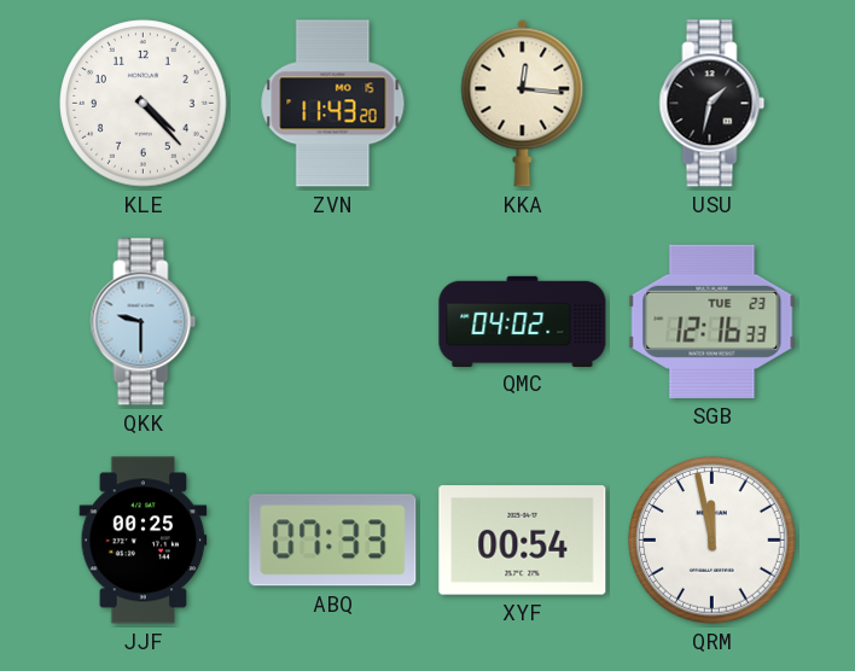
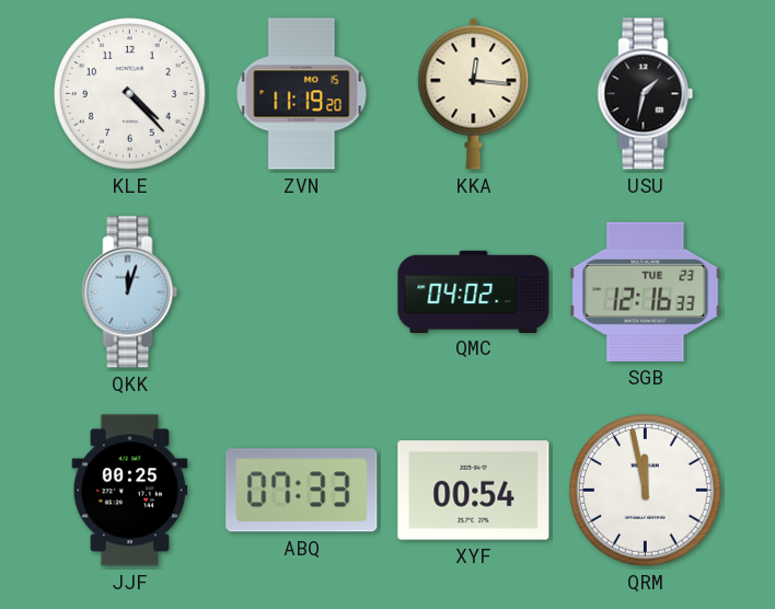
ZVN: 11:43 -> 11:19
QKK: 9:30 -> 12:03
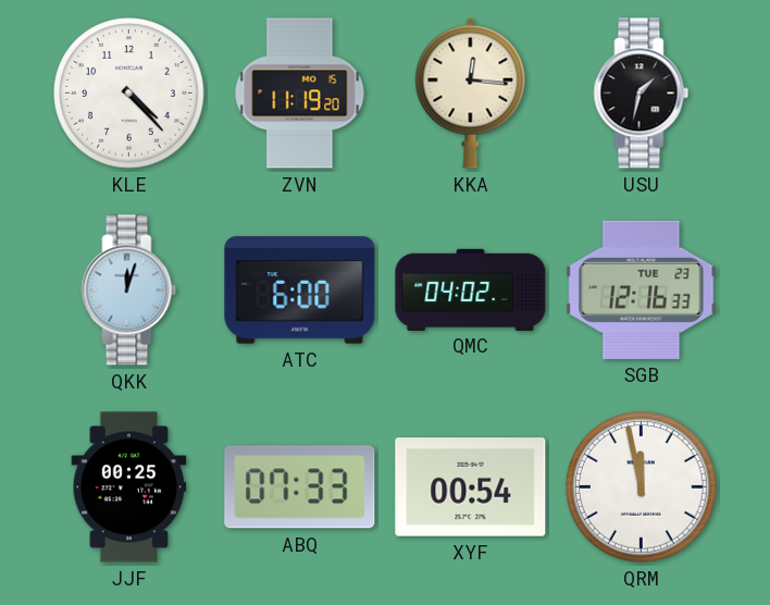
ATC: none -> 6:00
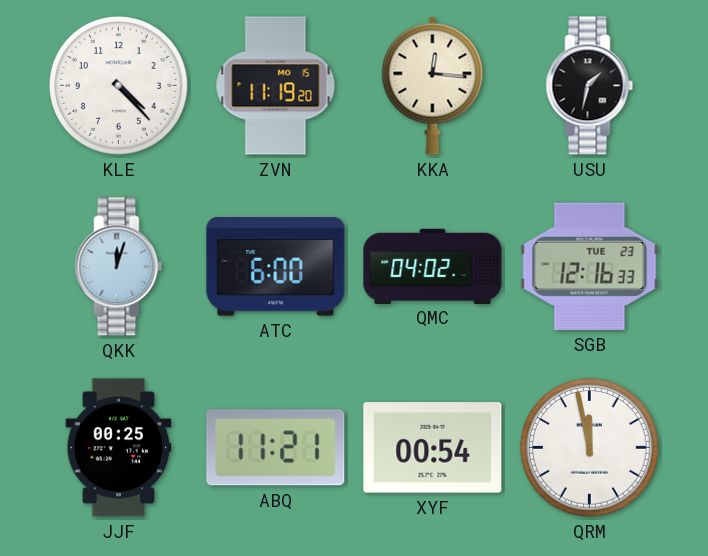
ABQ: 07:33 -> 11:21
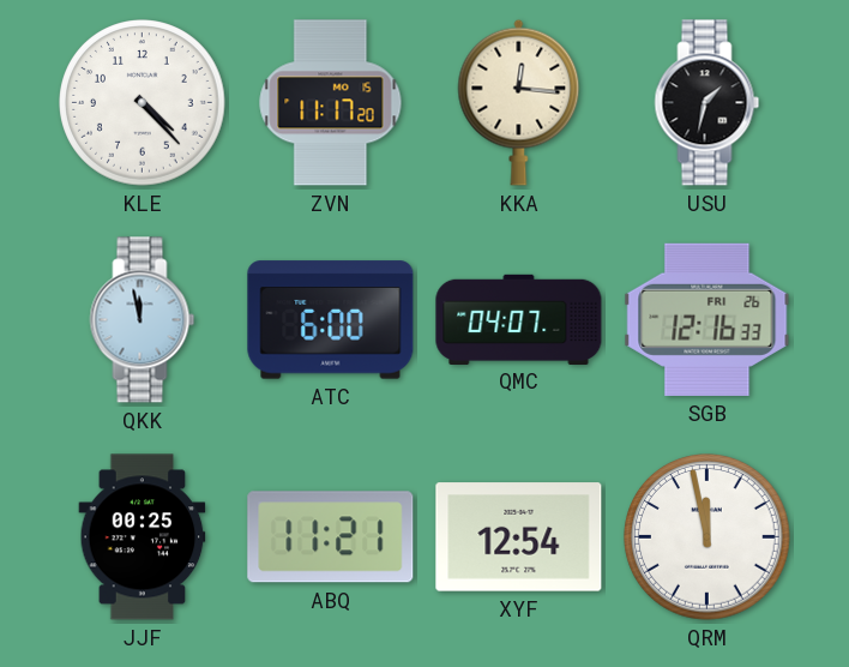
ZVN: 11:19 -> 11:17
QKK: 12:03 -> 11:58
QMC: 04:02 -> 04:07
SGB date: TUE 23 -> FRI 26
XYF: 00:54 -> 12:54
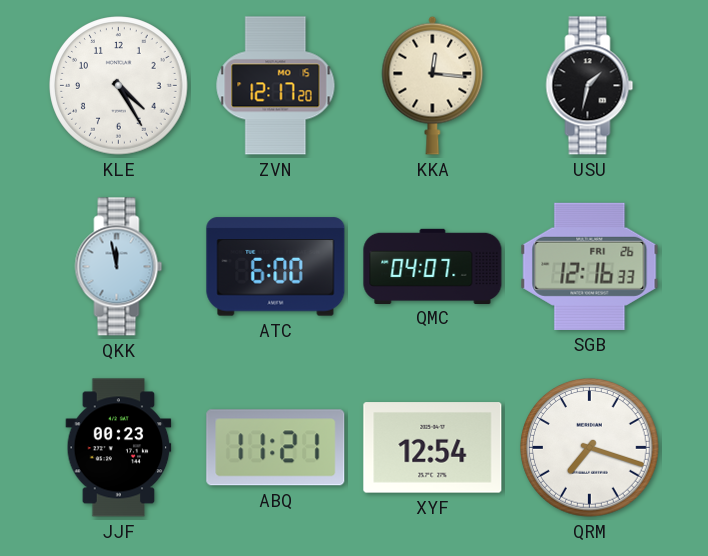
KLE: 4:23 -> 4:25
ZVN: 11:17 -> 12:17
JJF: 00:25 -> 00:23
QRM: 11:58 -> 7:18
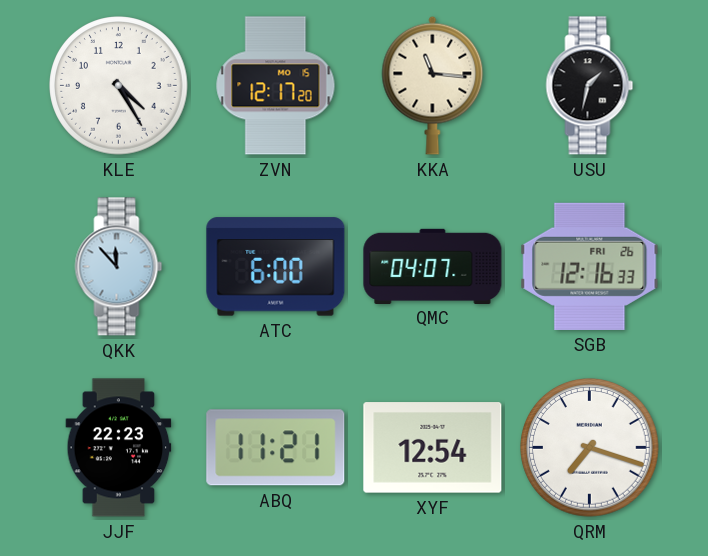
KKA: 12:16 -> 11:16
QKK: 11:58 -> 11:53
JJF: 00:23 -> 22:23
